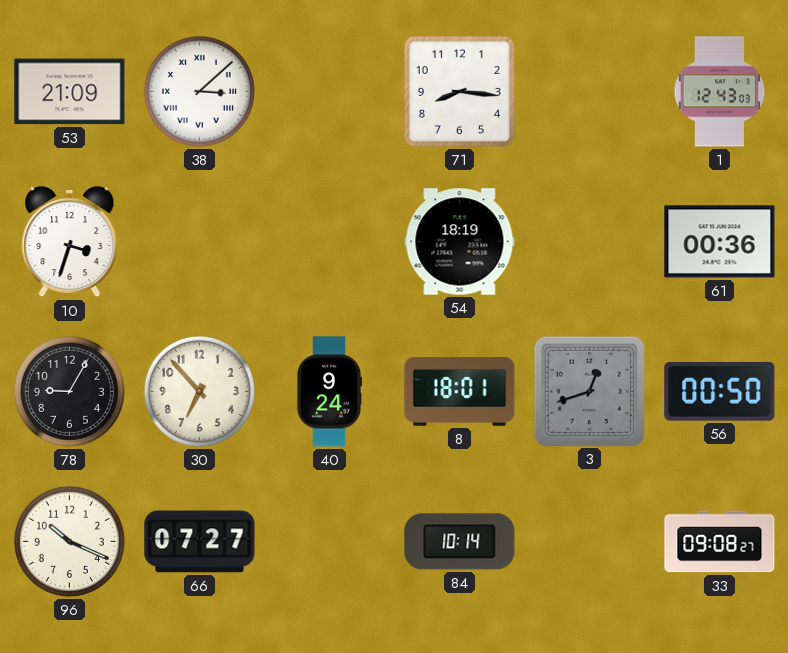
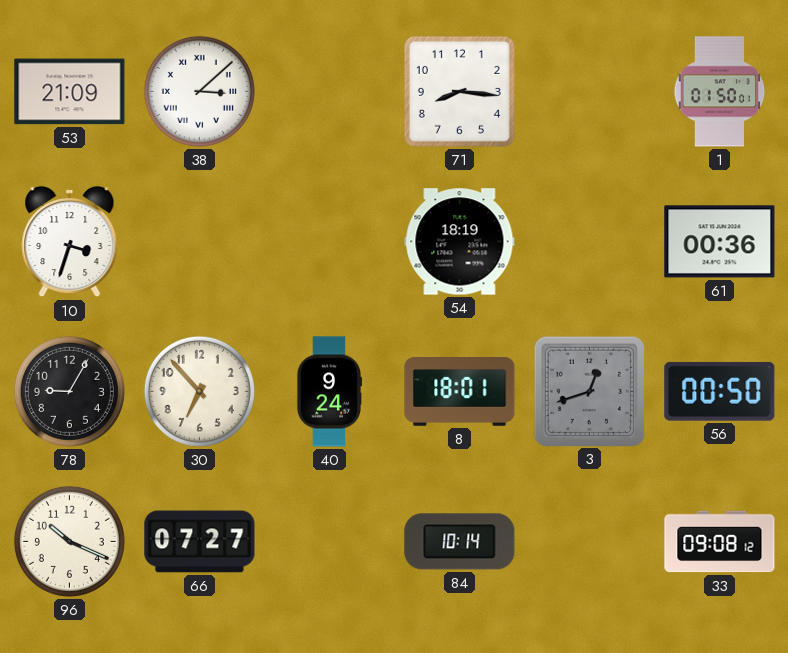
1: 12:43 -> 01:50
33: 09:08:27 -> 09:08:12
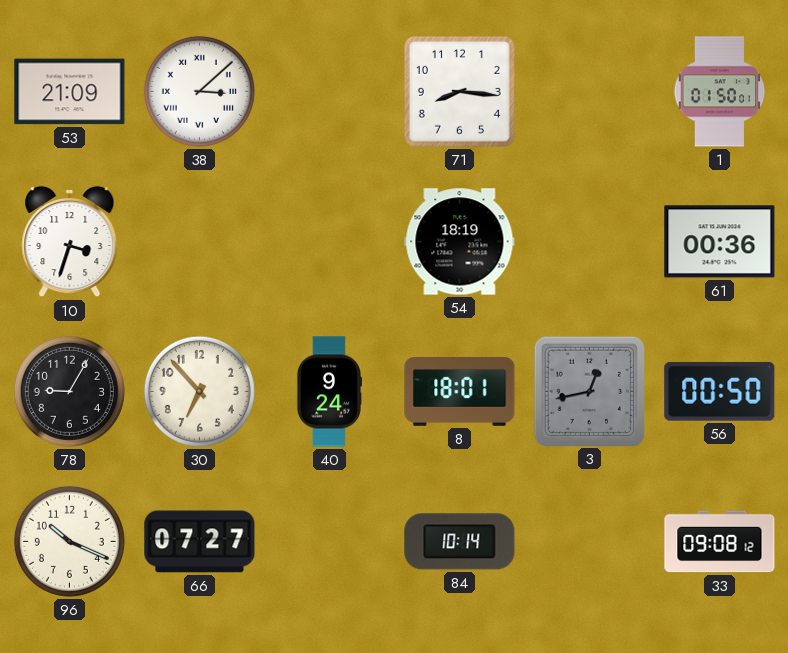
3: 12:42 -> 12:43
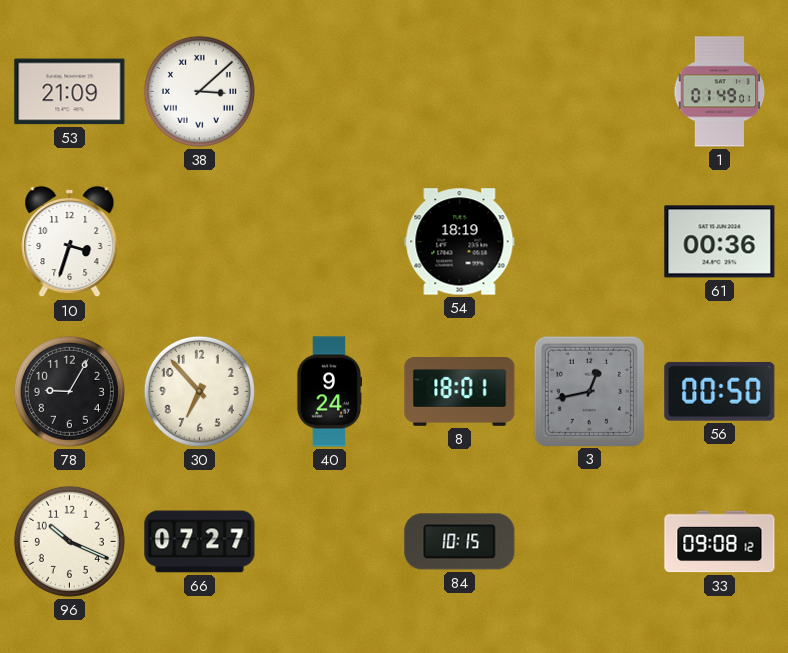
71: 8:16 -> none
1: 01:50 -> 01:49
84: 10:14 -> 10:15
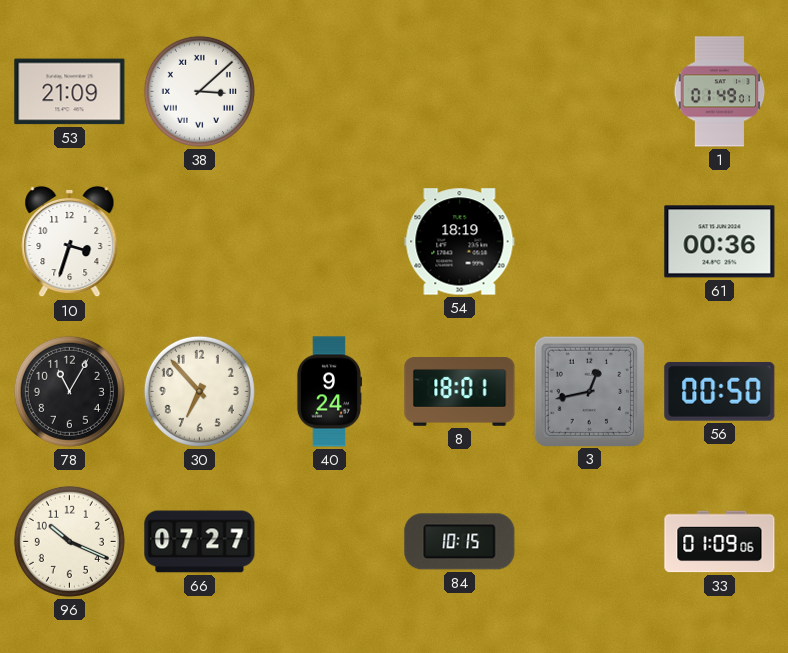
78: 9:05 -> 11:05
33: 09:08 -> 01:09
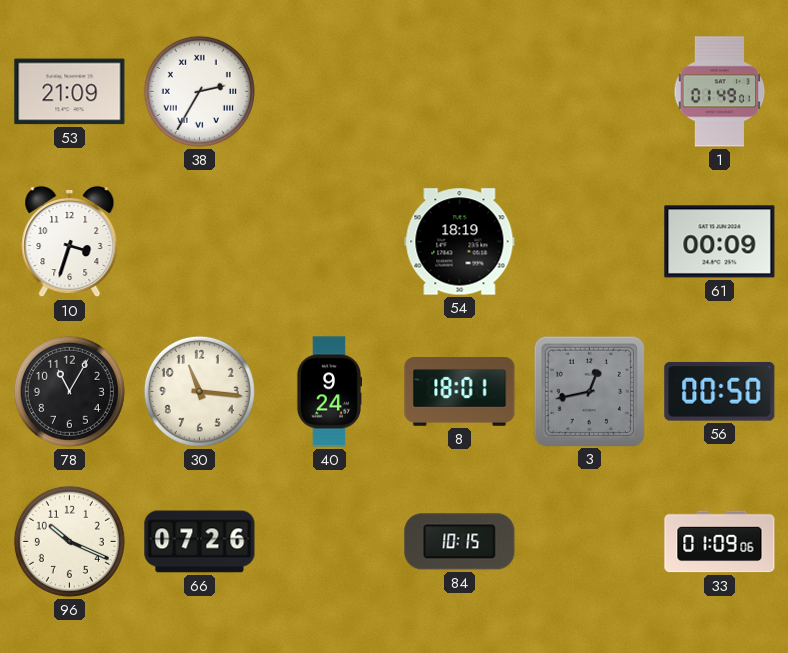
38: 3:08 -> 2:35
61: 00:36 -> 00:09
30: 6:53 -> 11:16
66: 07:27 -> 07:26
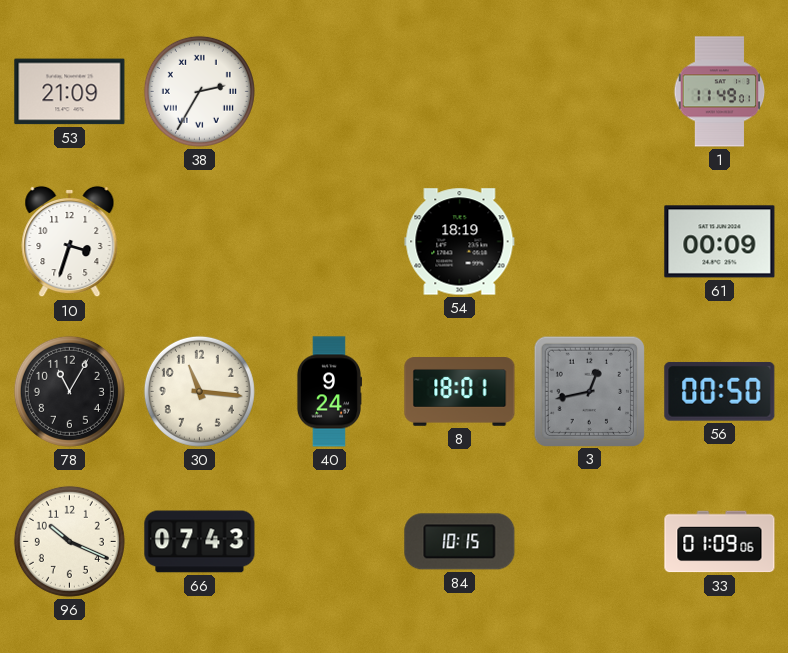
1: 01:49 -> 11:49
66: 07:26 -> 07:43
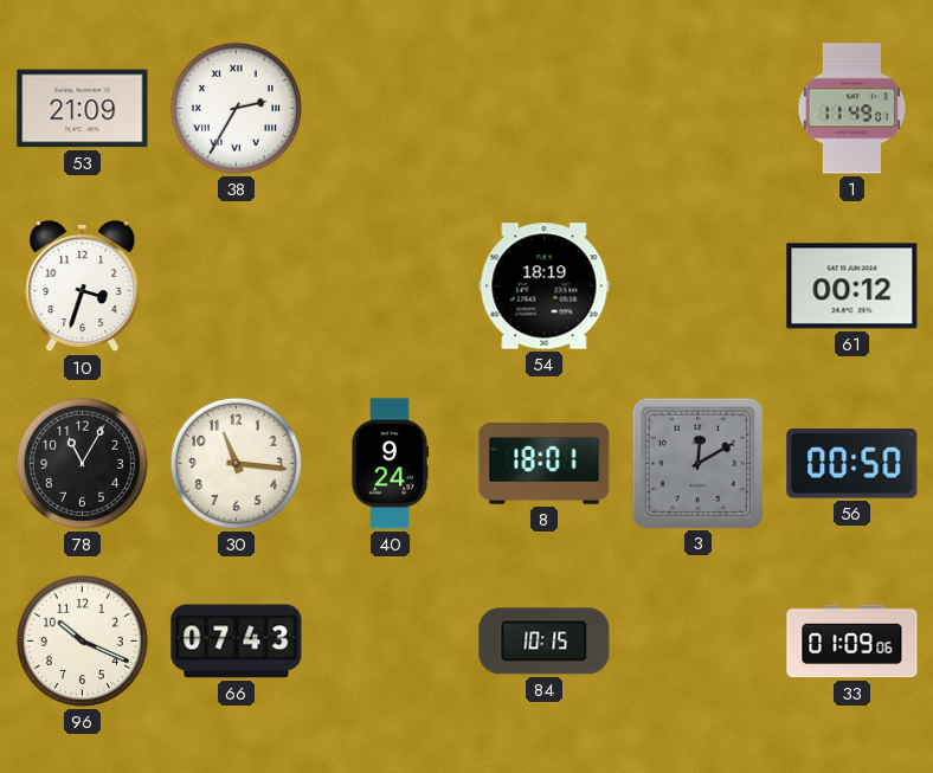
61: 00:09 -> 00:12
3: 12:43 -> 12:10
